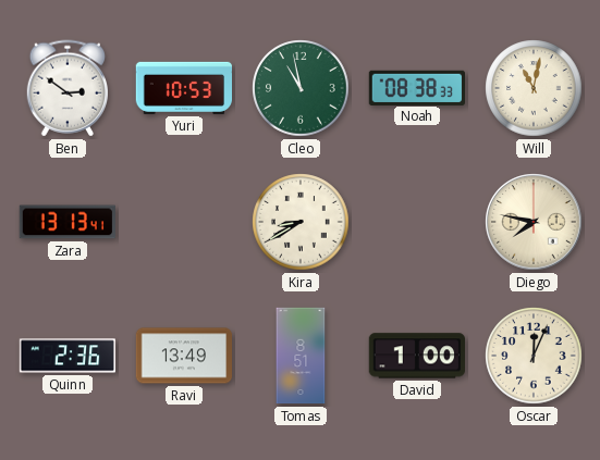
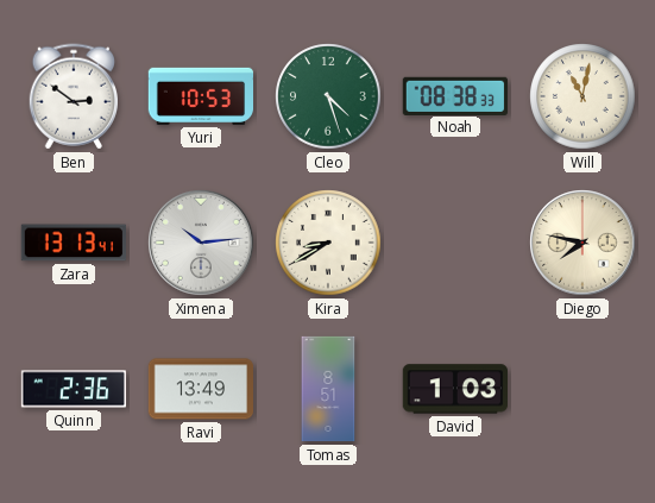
Cleo: 10:58 -> 4:27
Ximena: none -> 10:14
David: 1:00 -> 1:03
Oscar: 12:04 -> none
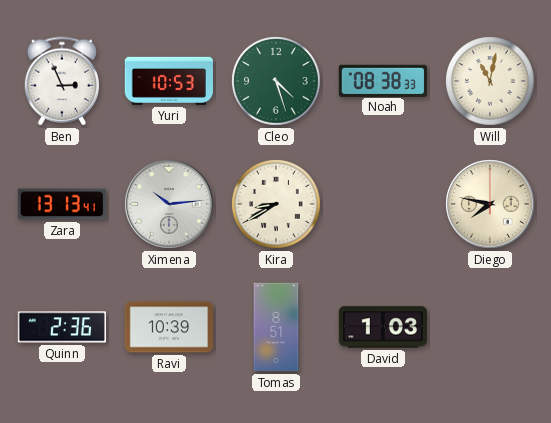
Ben: 2:51 -> 2:56
Ravi: 13:49 -> 10:39
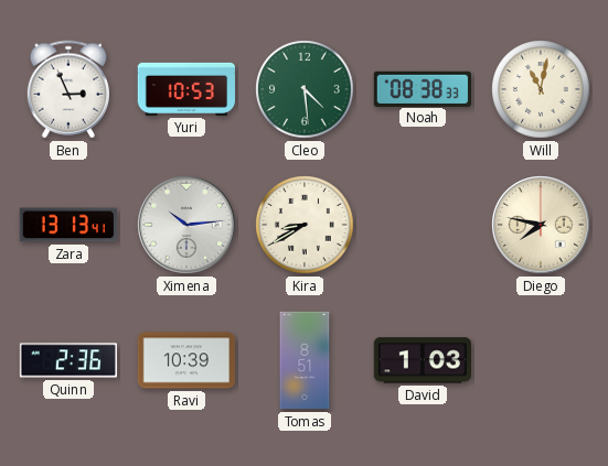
Cleo: 4:27 -> 4:29
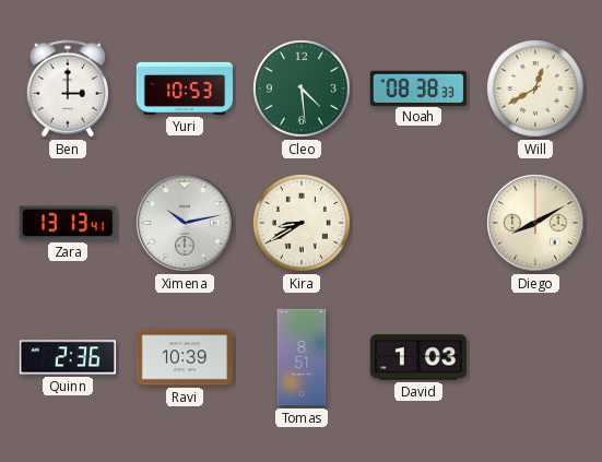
Ben: 2:56 -> 3:00
Will: 11:02 -> 12:40
Ximena: 10:14 -> 10:13
Diego: 7:47 -> 8:10
